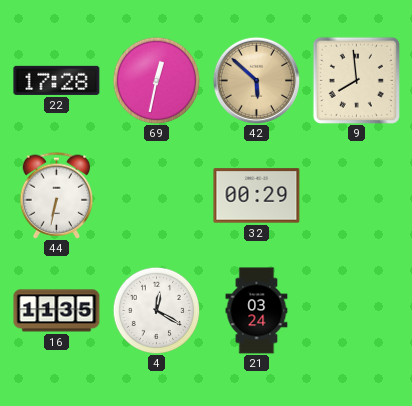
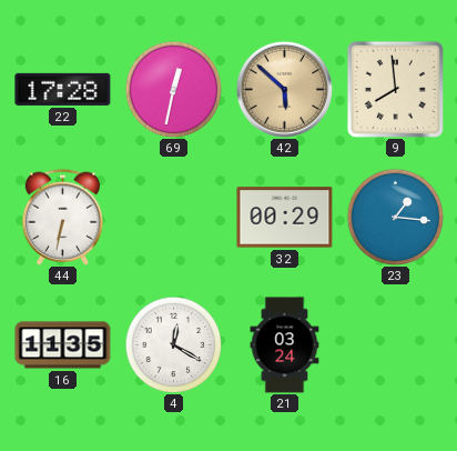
23: none -> 1:16
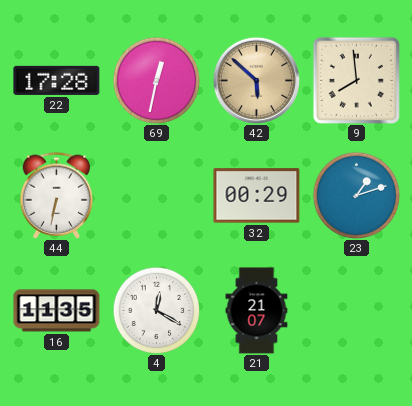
23: 1:16 -> 1:12
21: 03:24 -> 21:07
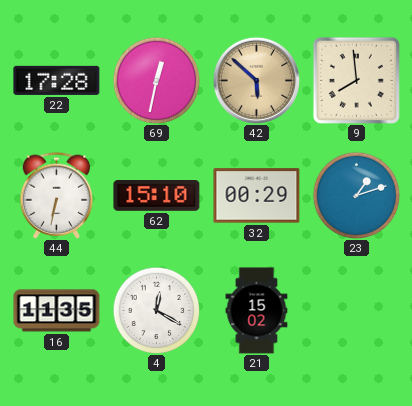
62: none -> 15:10
21: 21:07 -> 15:02
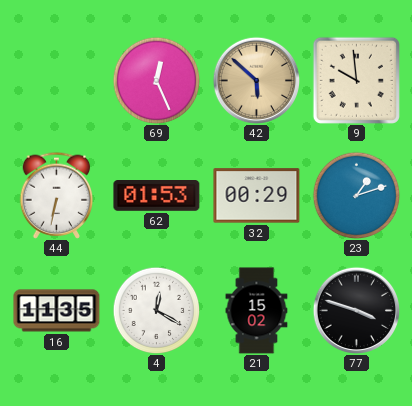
22: 17:28 -> none
69: 12:32 -> 12:26
9: 7:59 -> 9:59
62: 15:10 -> 01:53
77: none -> 3:48
